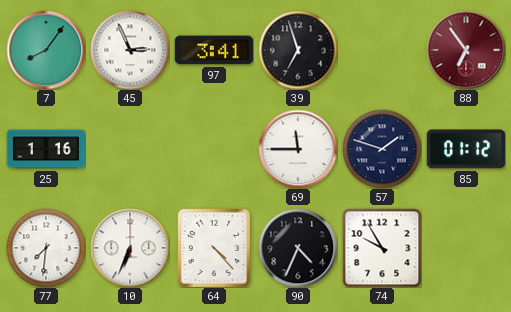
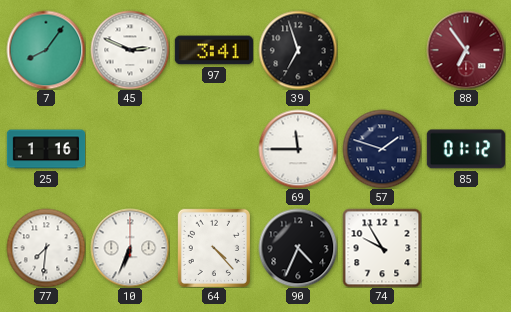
45: 2:56 -> 2:49
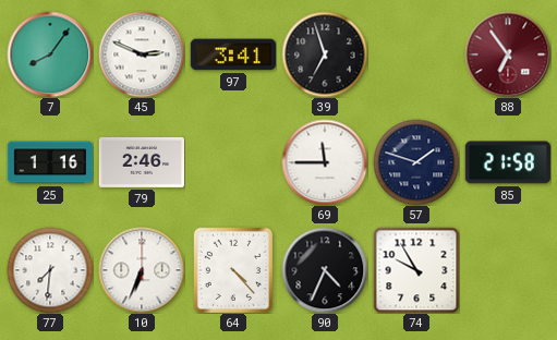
79: none -> 2:46
85: 01:12 -> 21:58
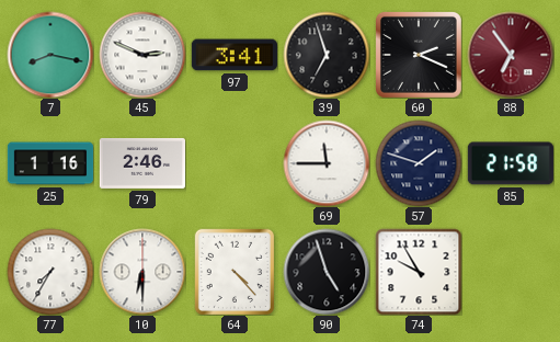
7: 8:06 -> 8:17
60: none -> 2:19
77: 7:31 -> 7:35
10: 6:34 -> 6:30
90: 4:34 -> 4:57
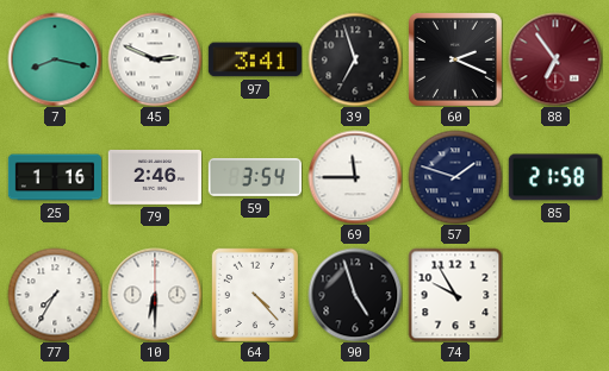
59: none -> 3:54
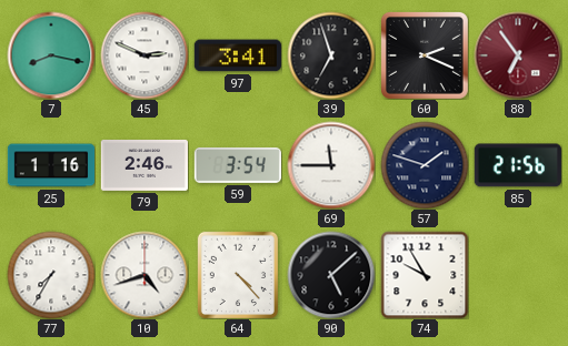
85: 21:58 -> 21:56
10: 6:30 -> 4:42
90: 4:57 -> 5:08
